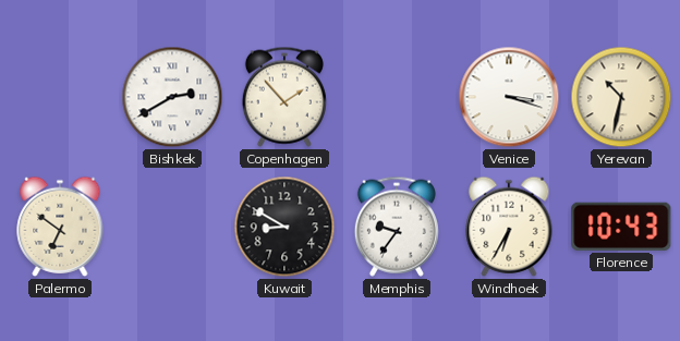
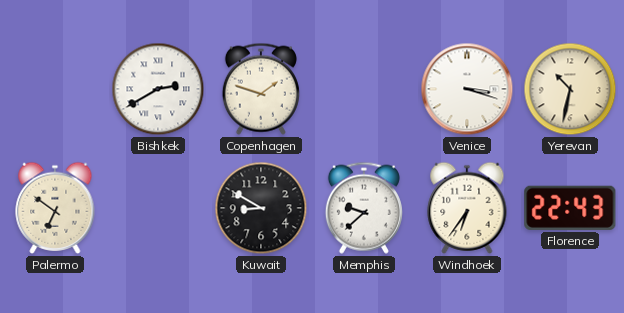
Copenhagen: 1:53 -> 1:48
Memphis: 9:36 -> 9:38
Windhoek: 6:35 -> 6:36
Florence: 10:43 -> 22:43
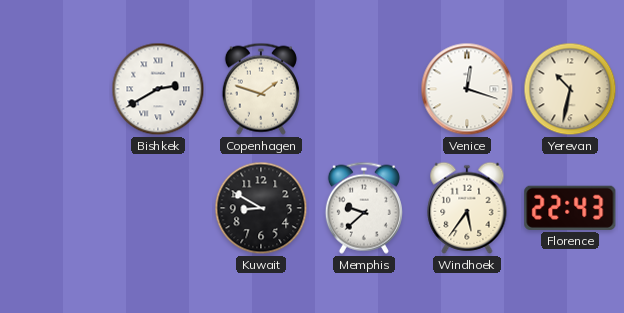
Venice: 3:18 -> 12:18
Palermo: 6:51 -> none
Windhoek: 6:36 -> 5:36
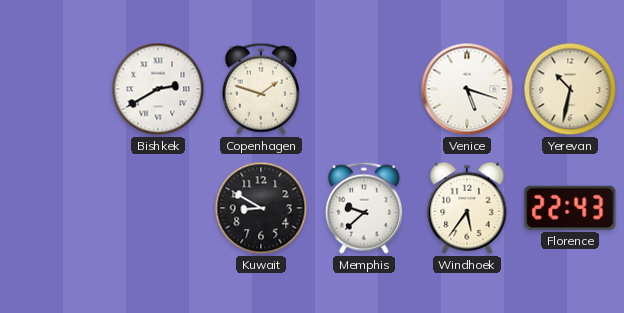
Venice: 12:18 -> 5:18
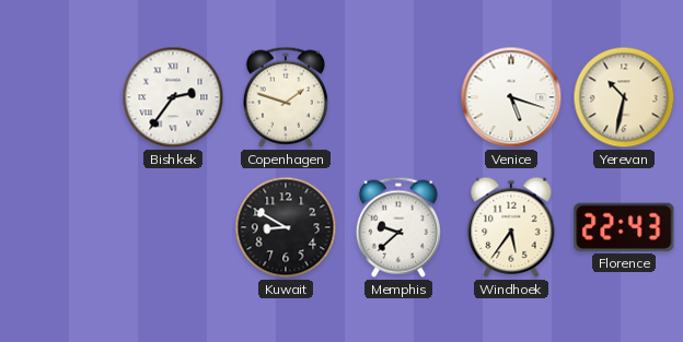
Bishkek: 2:40 -> 2:36
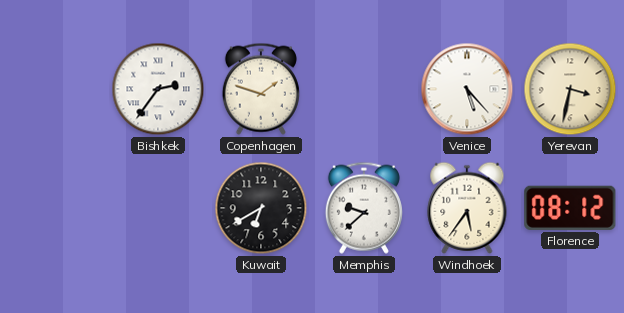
Venice: 5:18 -> 5:23
Yerevan: 10:32 -> 3:32
Kuwait: 8:50 -> 6:40
Florence: 22:43 -> 08:12
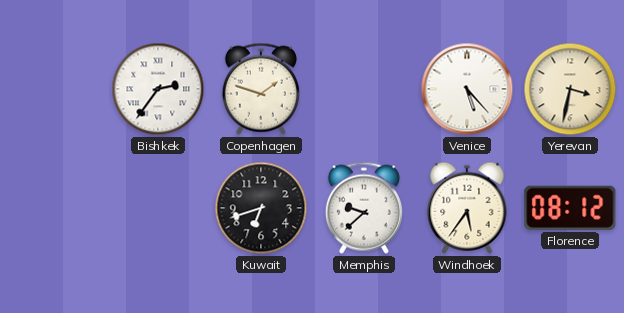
Kuwait: 6:40 -> 6:42
